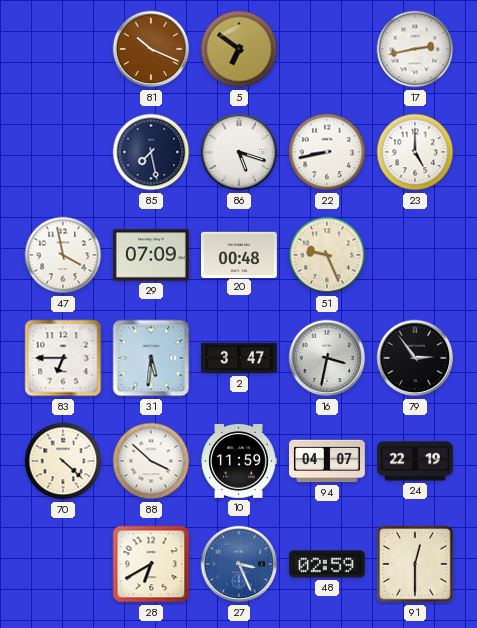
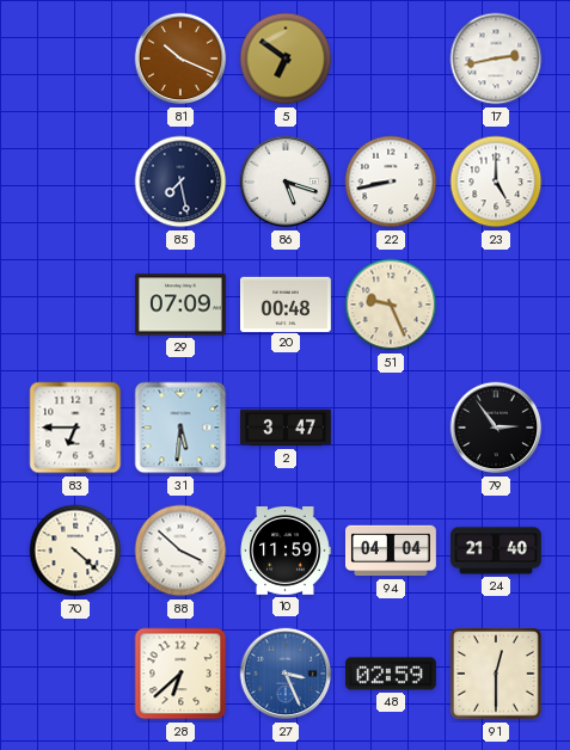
47: 3:58 -> none
16: 3:32 -> none
94: 04:07 -> 04:04
24: 22:19 -> 21:40
28: 6:40 -> 6:38
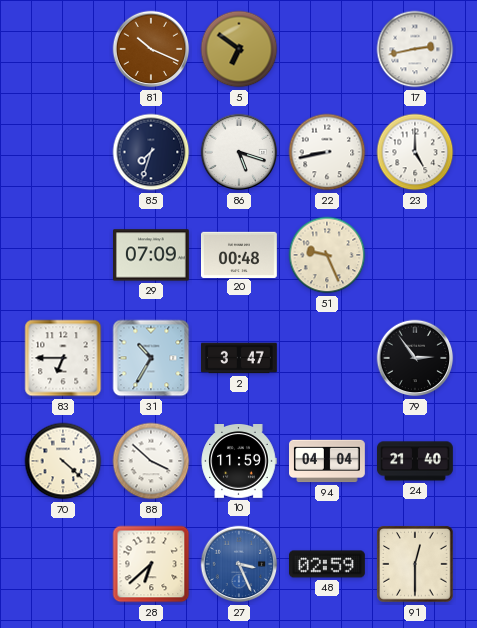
85: 7:28 -> 7:33
31: 5:31 -> 10:35
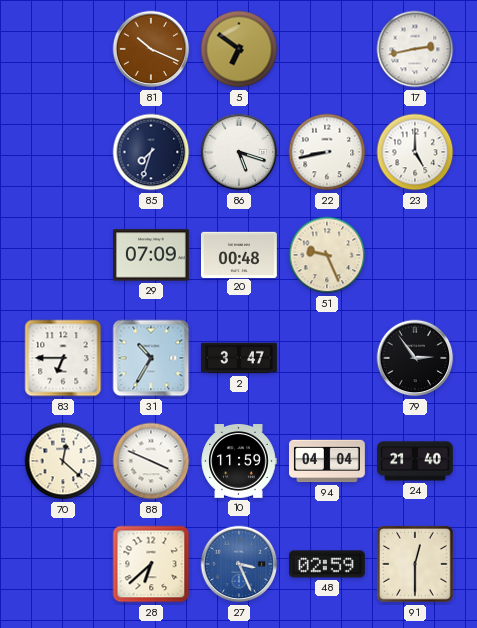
70: 4:22 -> 12:22
88: 3:52 -> 3:49
